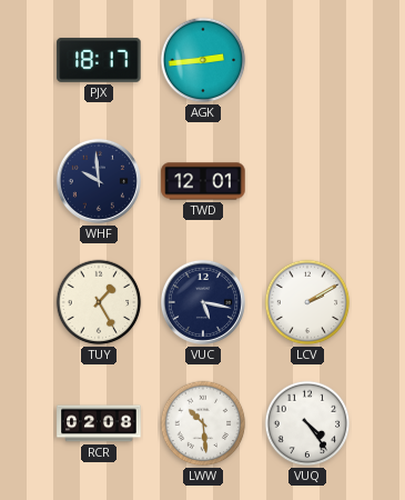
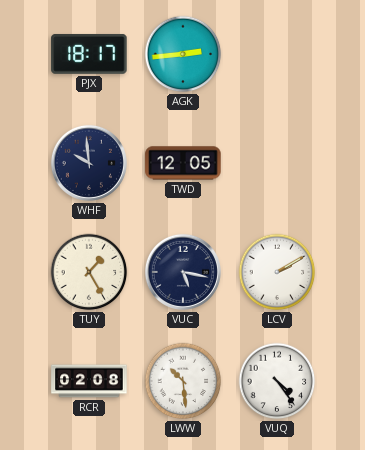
TWD: 12:01 -> 12:05
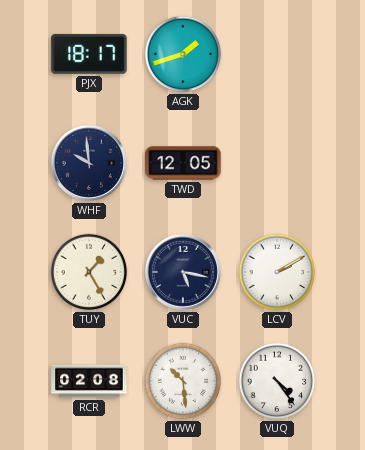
AGK: 2:44 -> 1:42
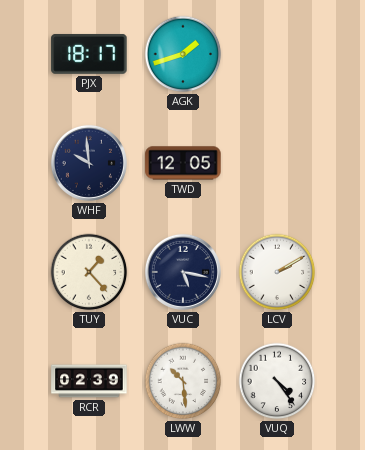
TUY: 1:25 -> 1:23
RCR: 02:08 -> 02:39
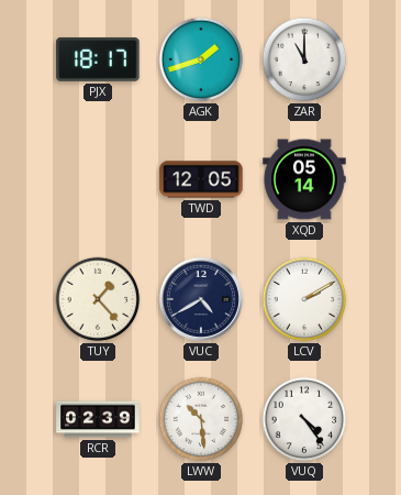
ZAR: none -> 11:00
WHF: 9:59 -> none
XQD: none -> 05:14
VUC: 5:17 -> 4:40
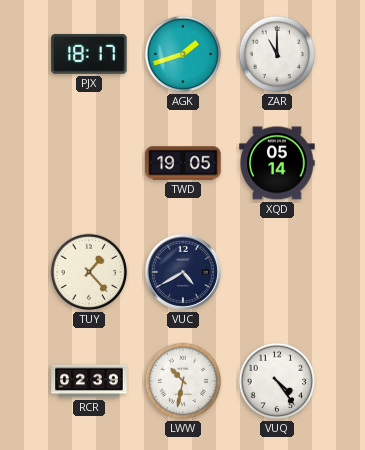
TWD: 12:05 -> 19:05
LCV: 2:10 -> none
LWW: 10:29 -> 10:32
